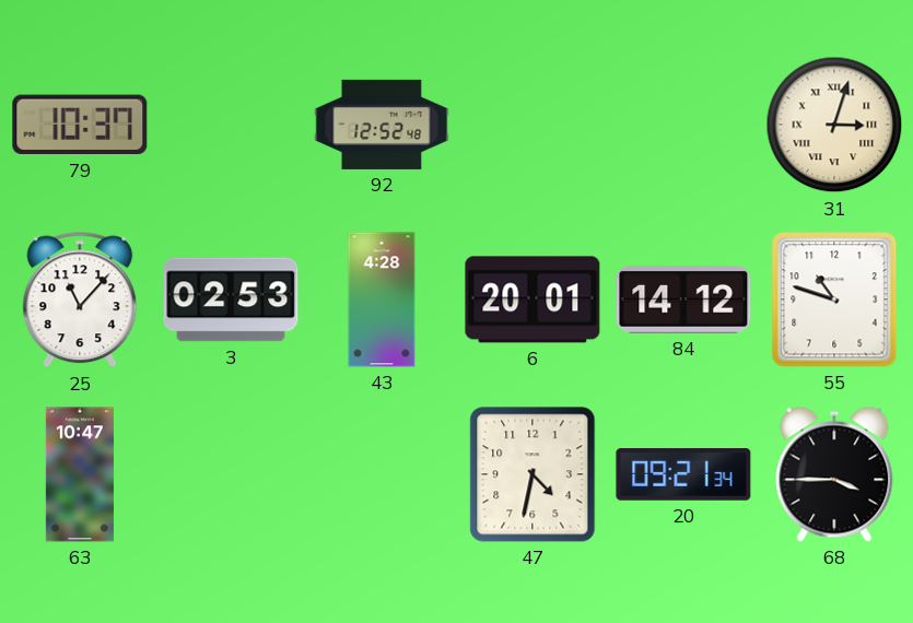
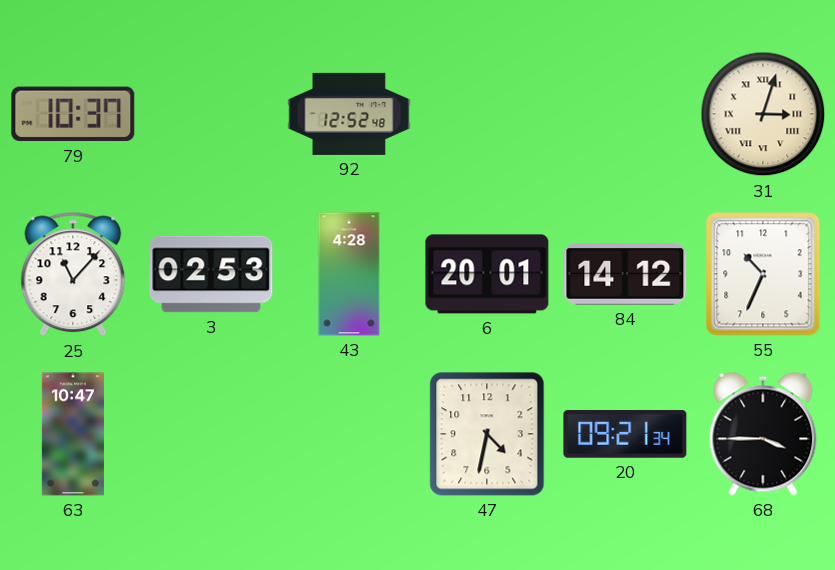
55: 10:48 -> 10:34
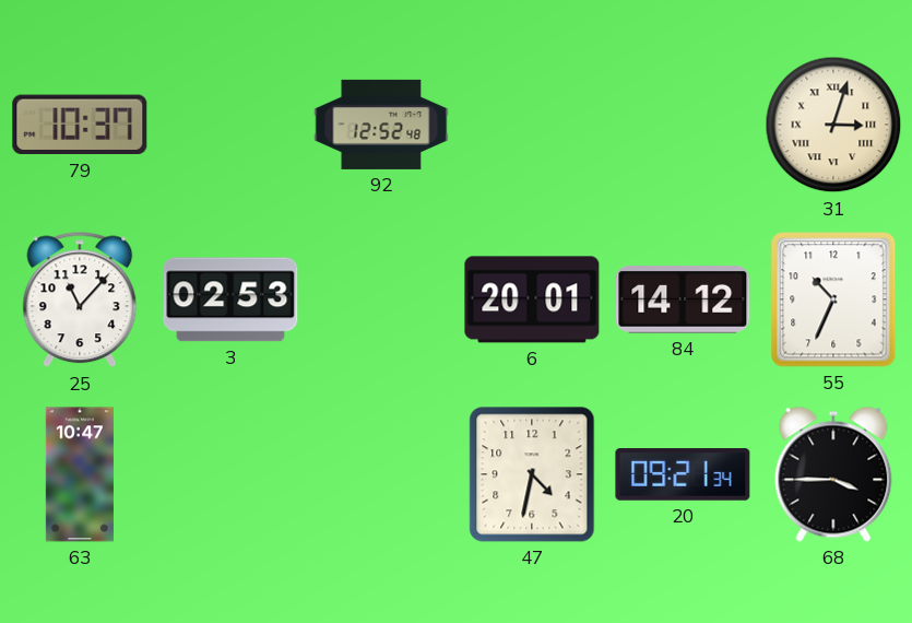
43: 4:28 -> none
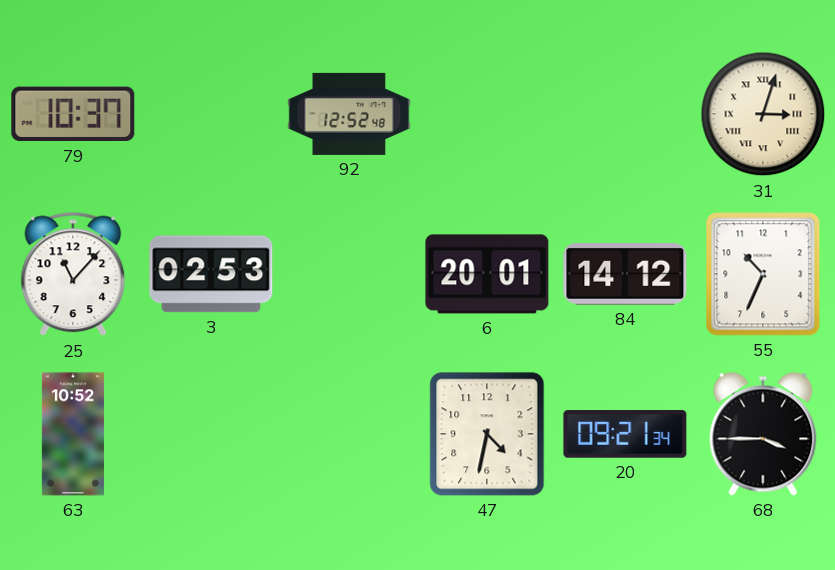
63: 10:47 -> 10:52
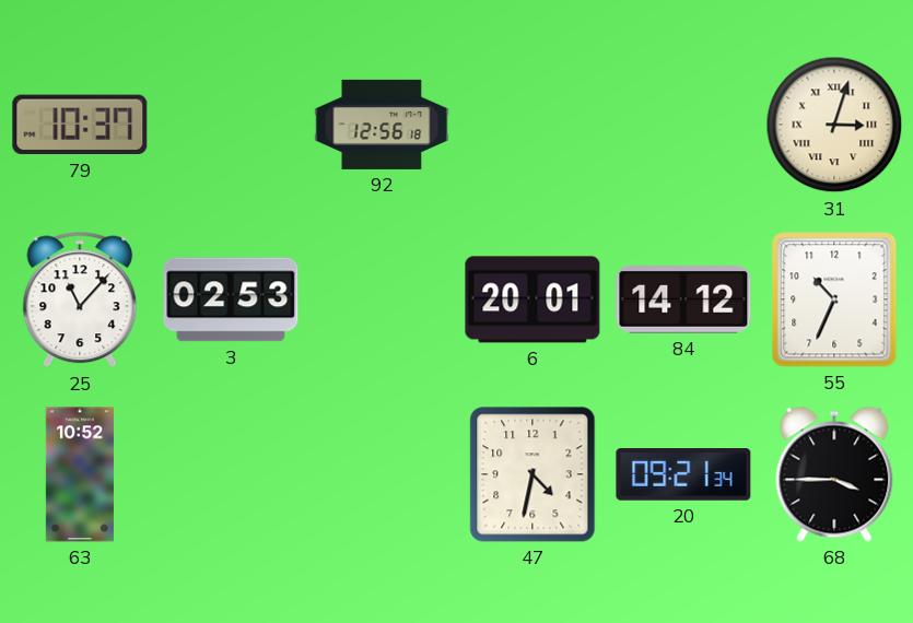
92: 12:52 -> 12:56
